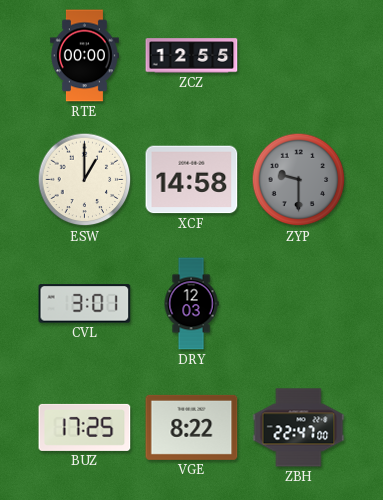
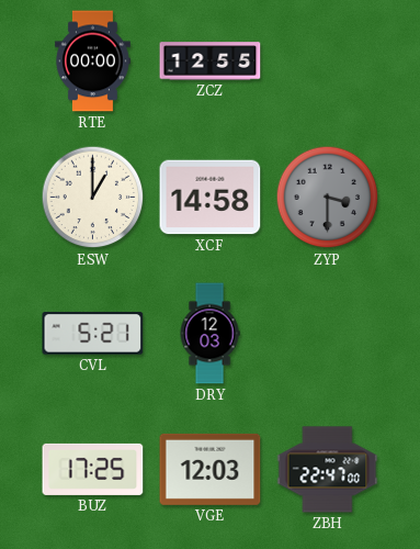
ZYP: 9:30 -> 3:30
CVL: 3:01 -> 5:21
VGE: 8:22 -> 12:03
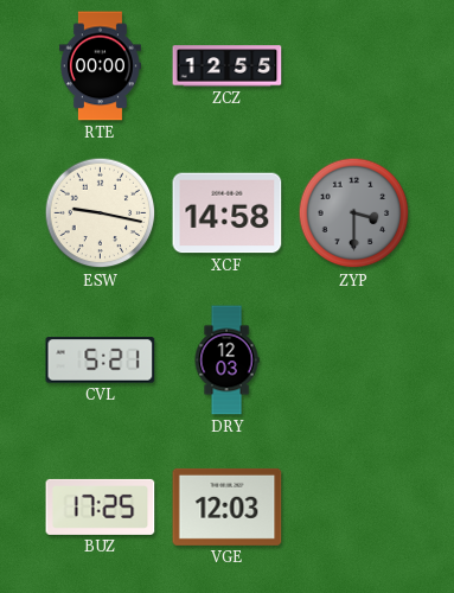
ESW: 1:00 -> 9:17
ZBH: 22:47 -> none
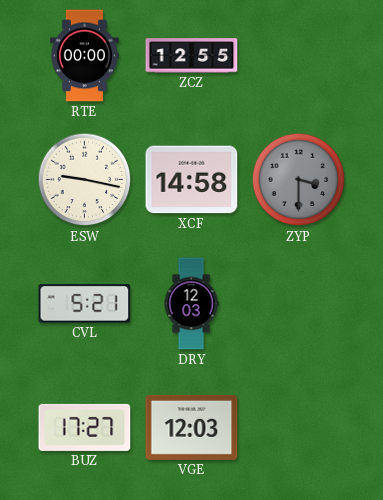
BUZ: 17:25 -> 17:27
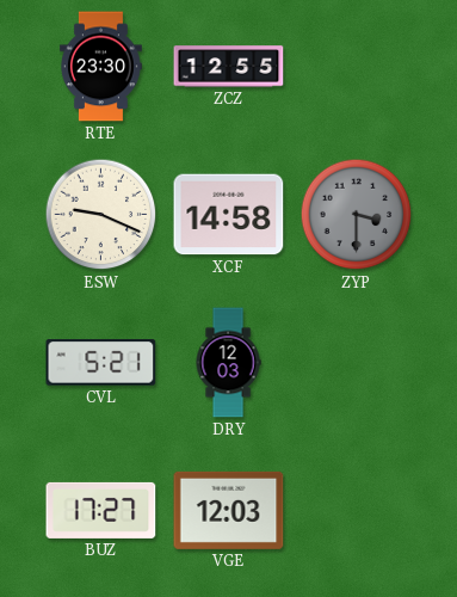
RTE: 00:00 -> 23:30
ESW: 9:17 -> 9:19
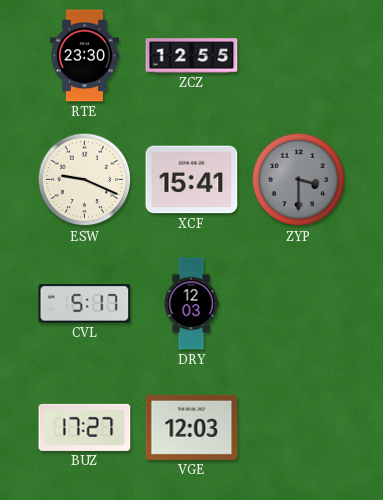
XCF: 14:58 -> 15:41
CVL: 5:21 -> 5:17
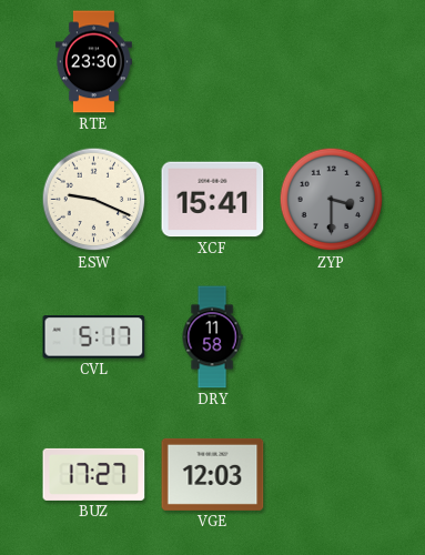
ZCZ: 12:55 -> none
DRY: 12:03 -> 11:58
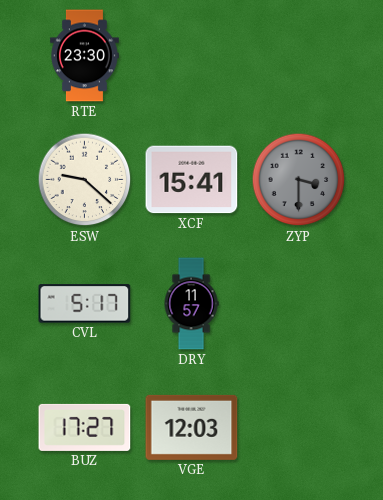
ESW: 9:19 -> 9:22
DRY: 11:58 -> 11:57
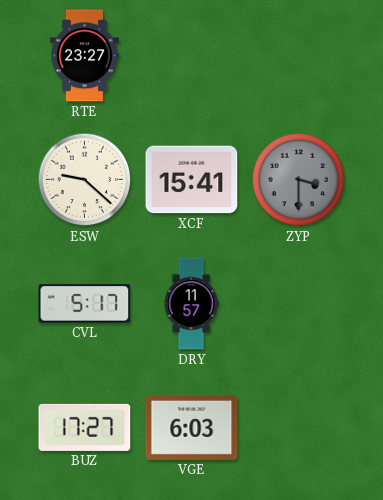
RTE: 23:30 -> 23:27
VGE: 12:03 -> 6:03
